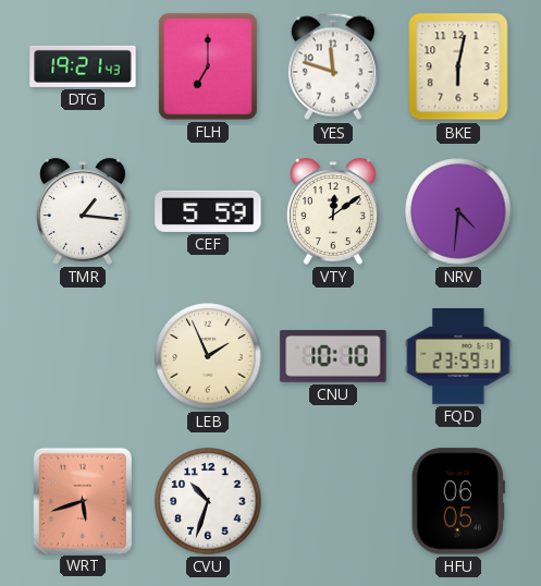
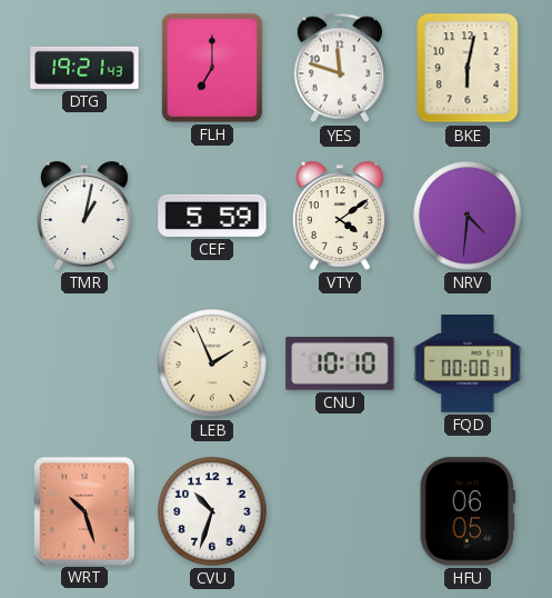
TMR: 1:16 -> 1:02
VTY: 12:09 -> 4:09
FQD: 23:59 -> 00:00
WRT: 5:42 -> 10:27
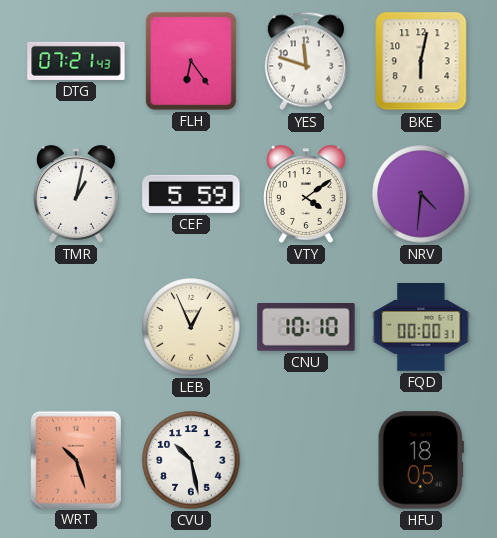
DTG: 19:21 -> 07:21
FLH: 7:00 -> 6:24
LEB: 1:56 -> 12:56
CVU: 10:33 -> 10:28
HFU: 06:05 -> 18:05
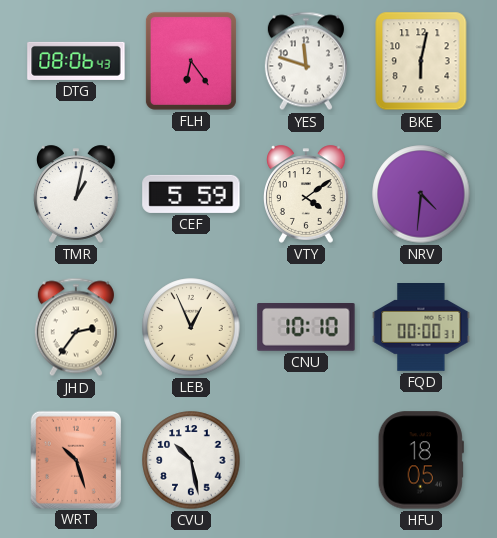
DTG: 07:21 -> 08:06
JHD: none -> 2:36
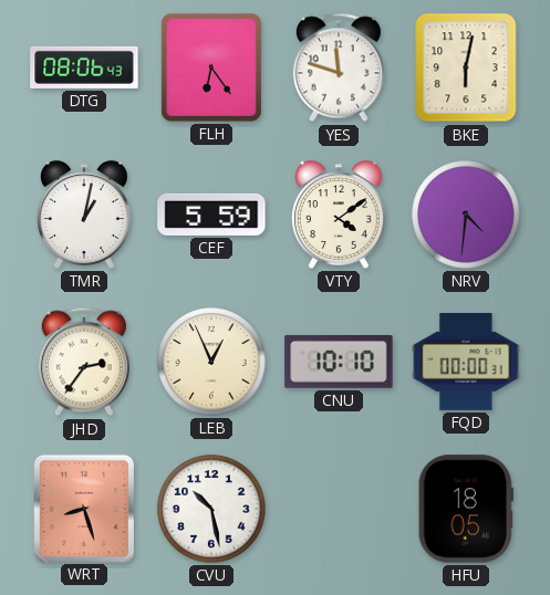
WRT: 10:27 -> 8:27
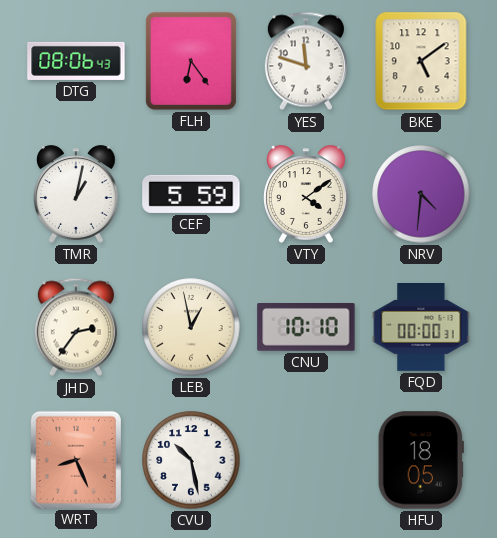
BKE: 6:02 -> 5:09
LEB: 12:56 -> 12:58
WRT: 8:27 -> 8:26
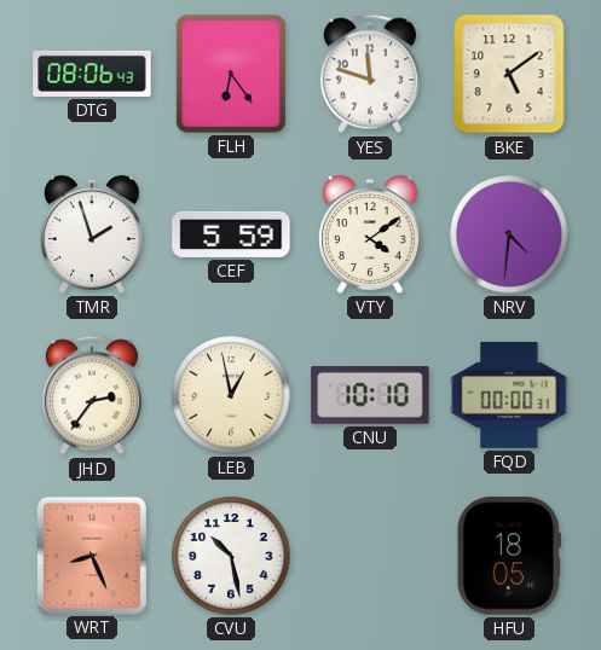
TMR: 1:02 -> 1:57
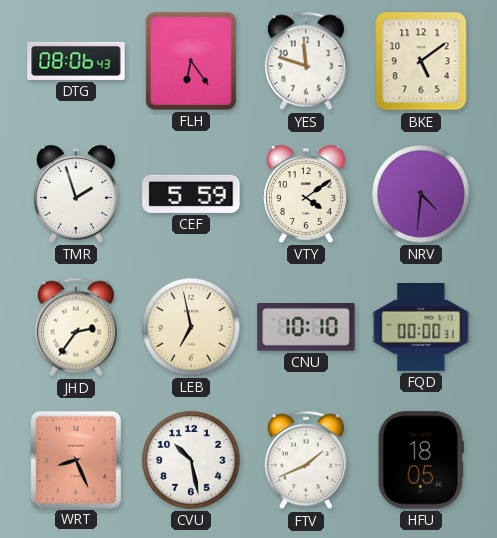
LEB: 12:58 -> 6:58
FTV: none -> 1:41
